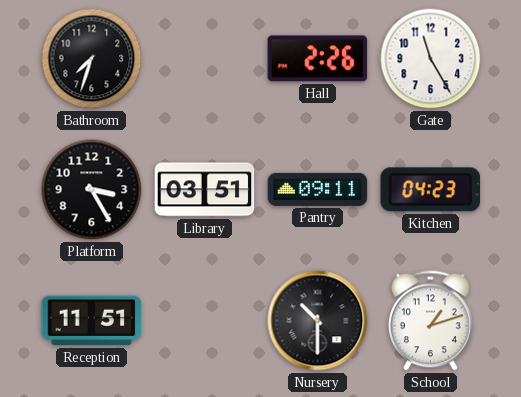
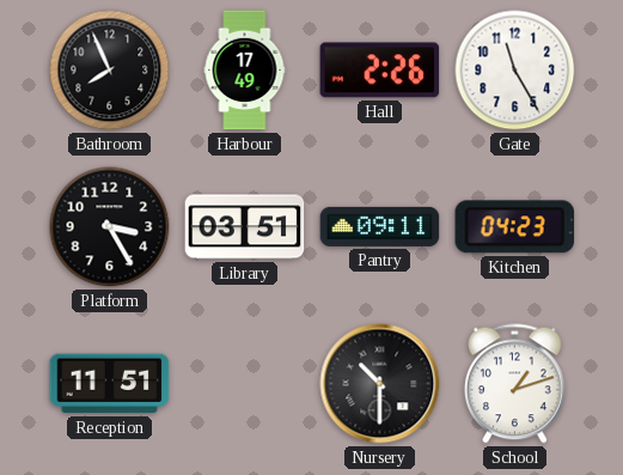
Bathroom: 7:33 -> 7:56
Harbour: none -> 17:49
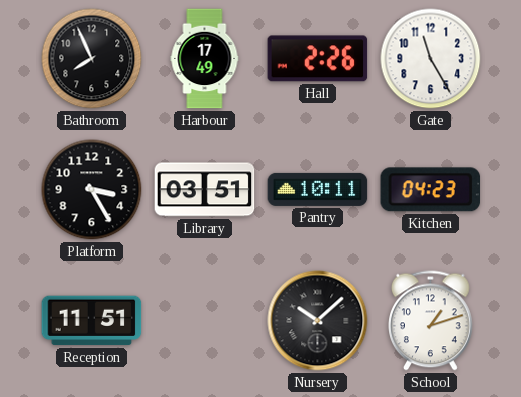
Pantry: 09:11 -> 10:11
Nursery: 10:30 -> 10:08
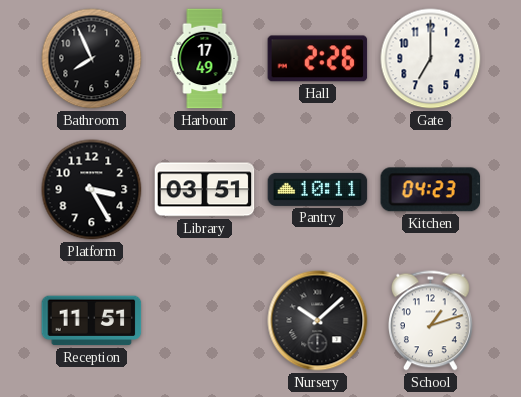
Gate: 11:25 -> 7:00
